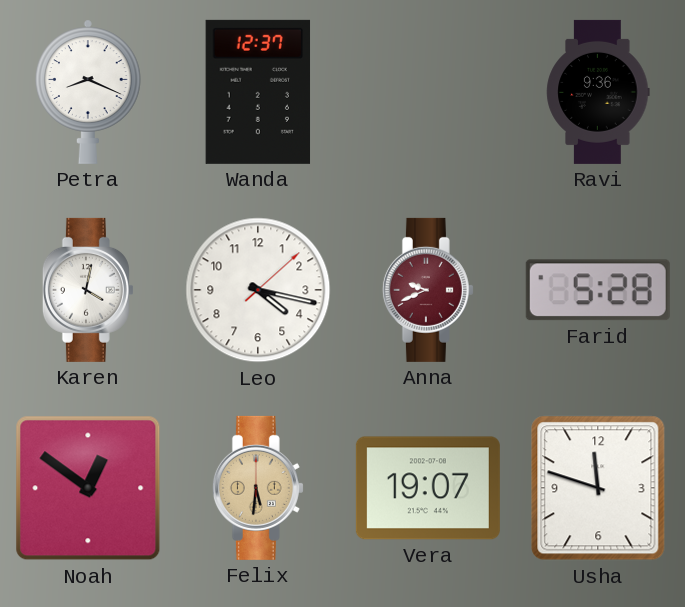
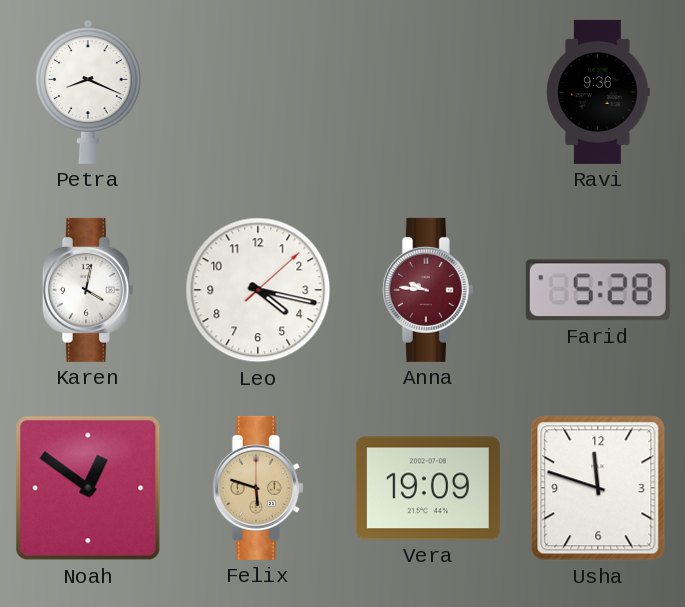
Wanda: 12:37 -> none
Anna: 9:41 -> 9:46
Felix: 5:31 -> 5:48
Vera: 19:07 -> 19:09
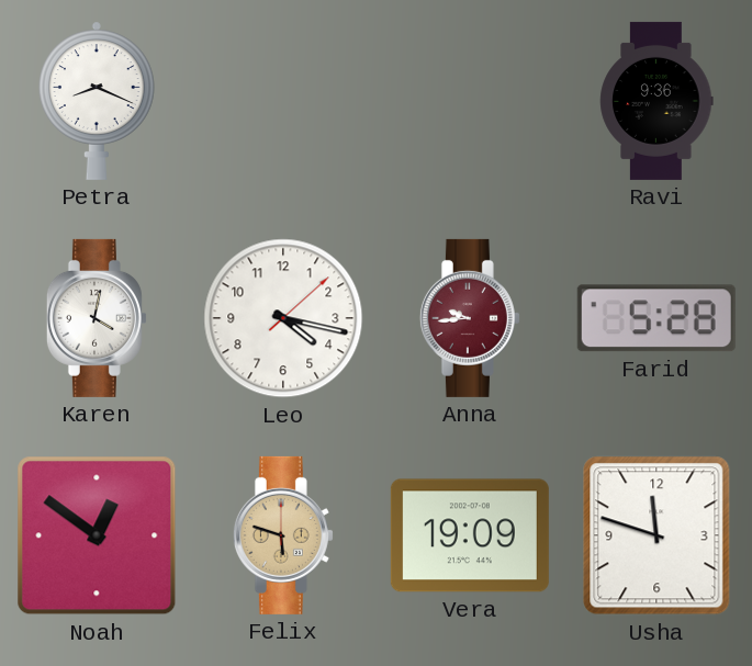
Anna: 9:46 -> 9:44
